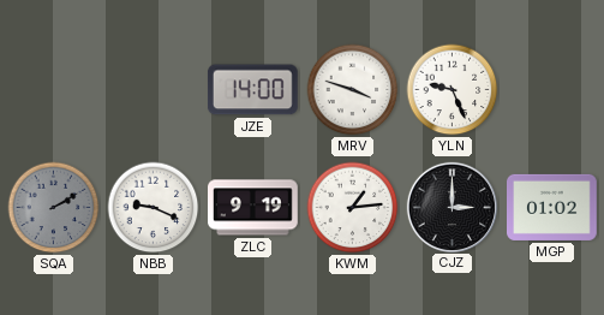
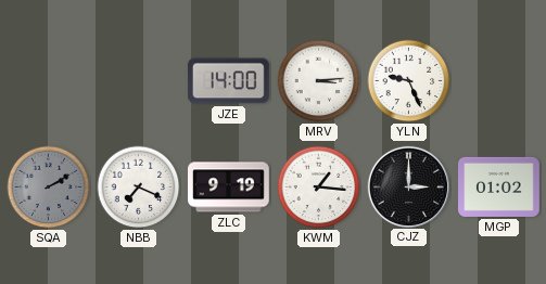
MRV: 3:48 -> 3:14
NBB: 9:19 -> 7:19
KWM: 1:14 -> 1:16
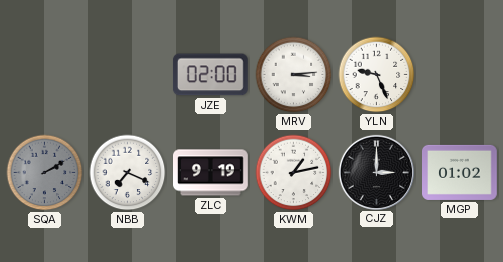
JZE: 14:00 -> 02:00
KWM: 1:16 -> 1:13
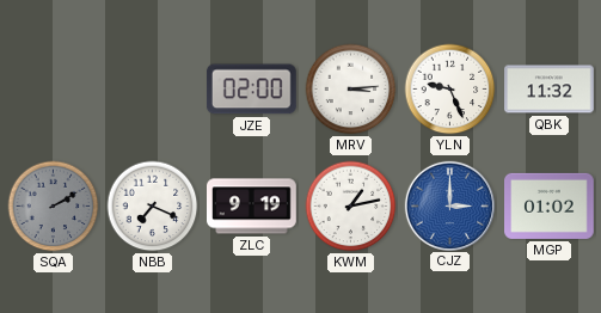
QBK: none -> 11:32
CJZ dial: black -> blue
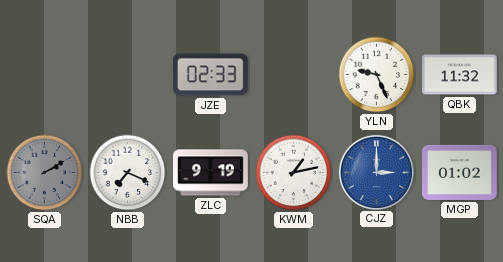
JZE: 02:00 -> 02:33
MRV: 3:14 -> none
